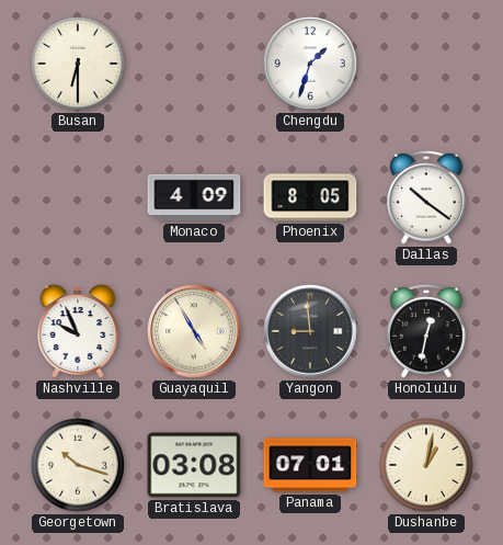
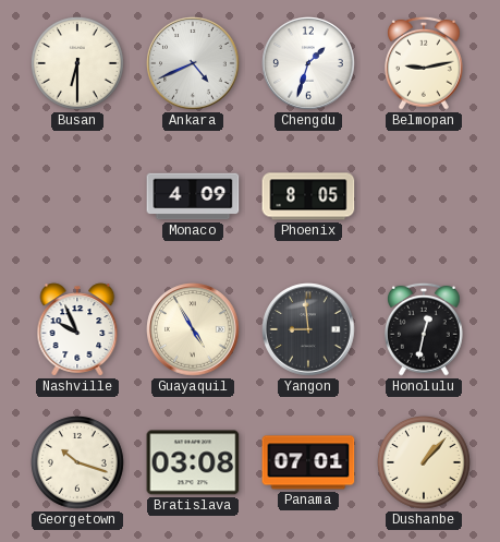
Ankara: none -> 4:41
Belmopan: none -> 9:13
Dallas: 10:21 -> none
Dushanbe: 1:02 -> 1:07
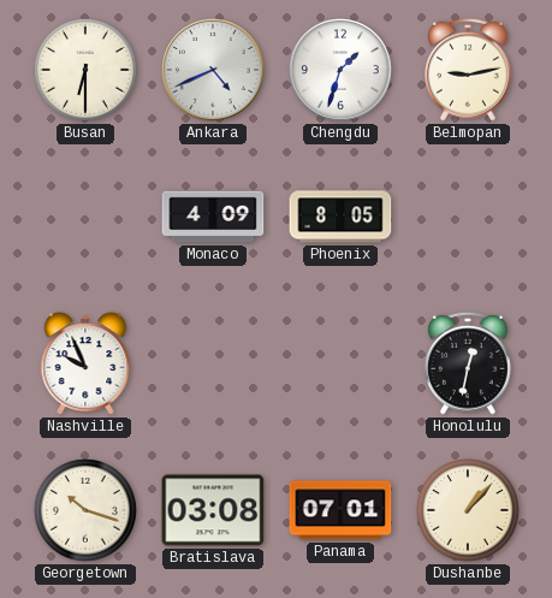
Guayaquil: 4:55 -> none
Yangon: 8:59 -> none
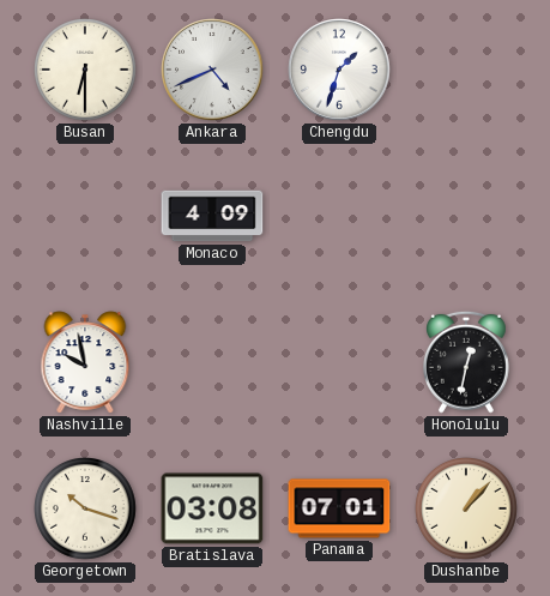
Belmopan: 9:13 -> none
Phoenix: 8:05 -> none
Nashville: 9:56 -> 9:58
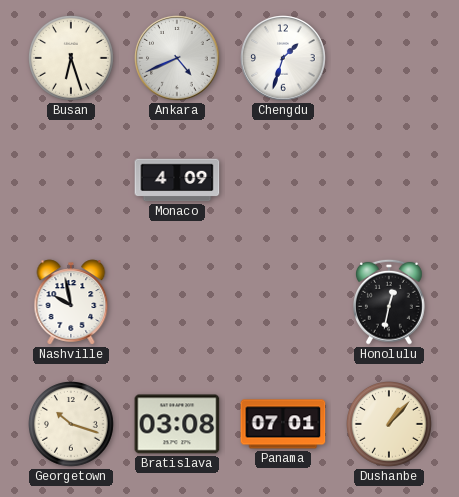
Busan: 6:30 -> 6:27
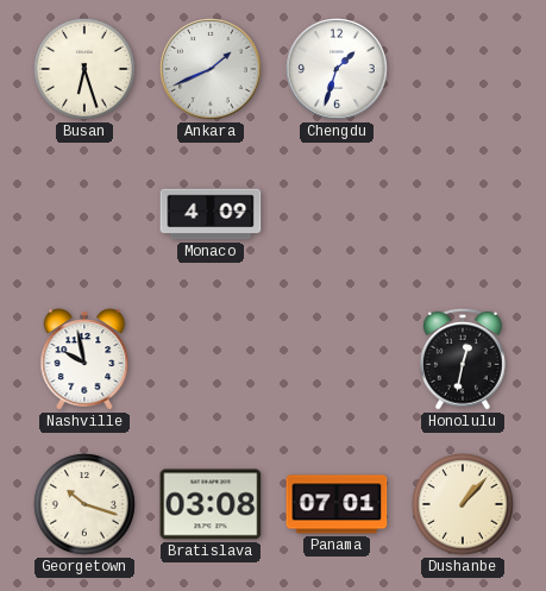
Ankara: 4:41 -> 1:41
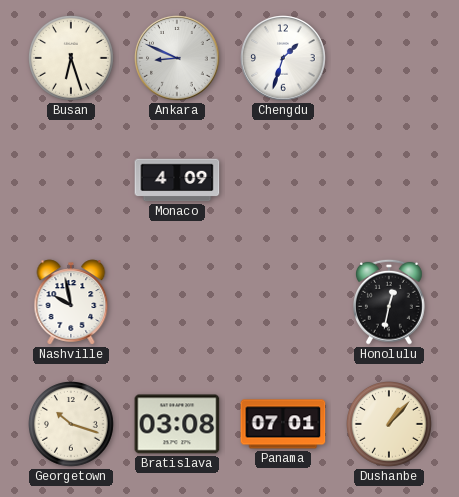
Ankara: 1:41 -> 8:49
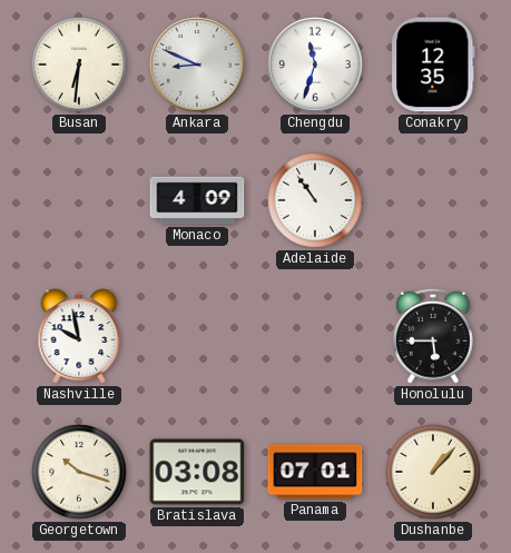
Busan: 6:27 -> 6:31
Chengdu: 1:33 -> 11:33
Conakry: none -> 12:35
Adelaide: none -> 10:54
Honolulu: 12:32 -> 5:45
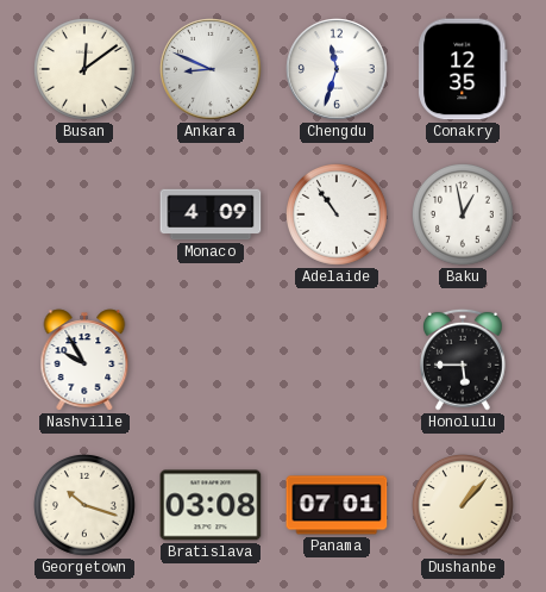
Busan: 6:31 -> 12:09
Baku: none -> 12:58
Nashville: 9:58 -> 9:55
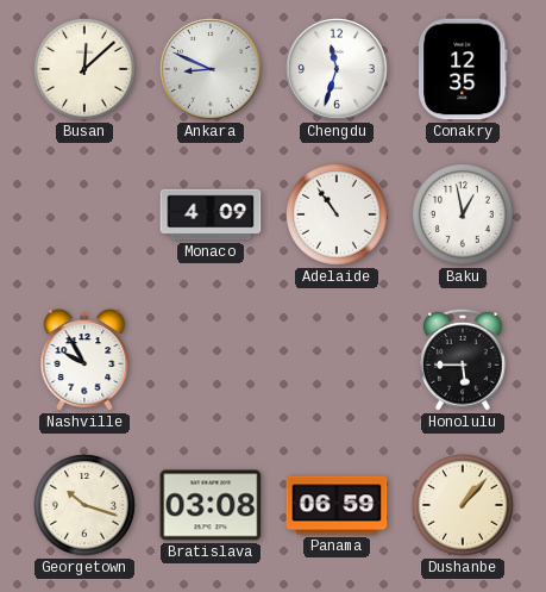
Busan: 12:09 -> 12:08
Panama: 07:01 -> 06:59
